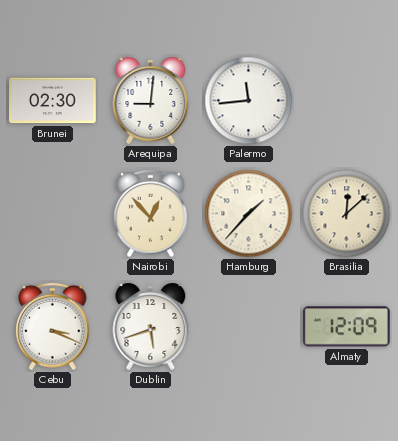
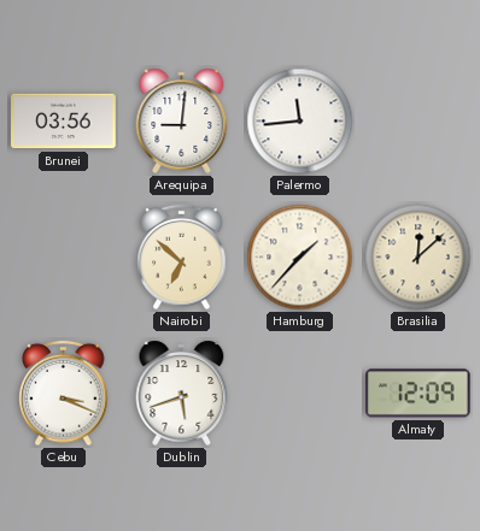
Brunei: 02:30 -> 03:56
Nairobi: 12:53 -> 6:52
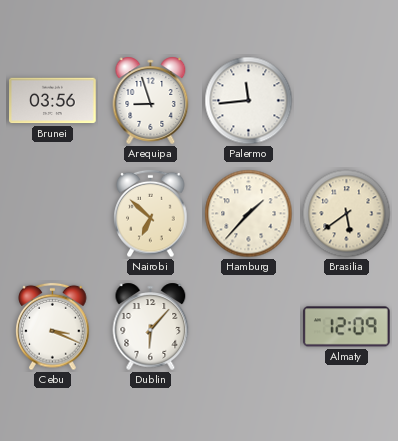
Arequipa: 9:01 -> 8:57
Brasilia: 12:08 -> 5:39
Dublin: 5:42 -> 6:07
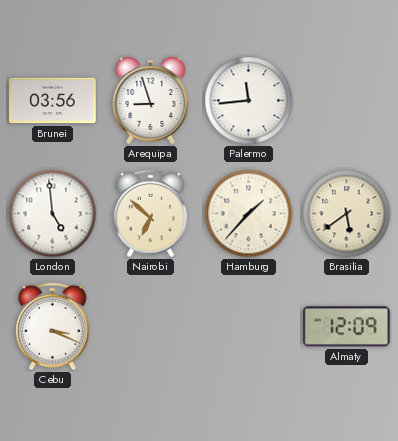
London: none -> 4:59
Dublin: 6:07 -> none
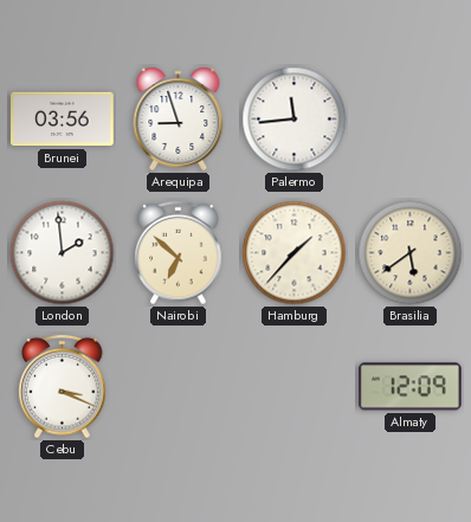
London: 4:59 -> 1:59
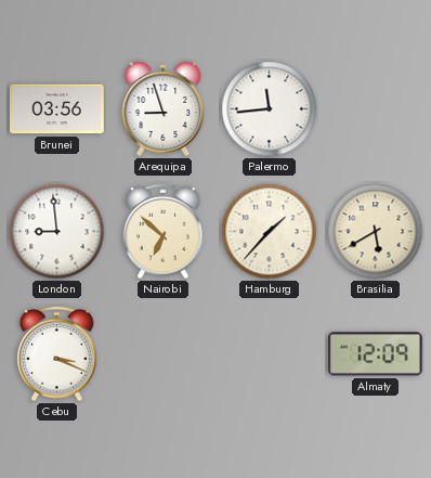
London: 1:59 -> 8:59
Brasilia: 5:39 -> 5:40
